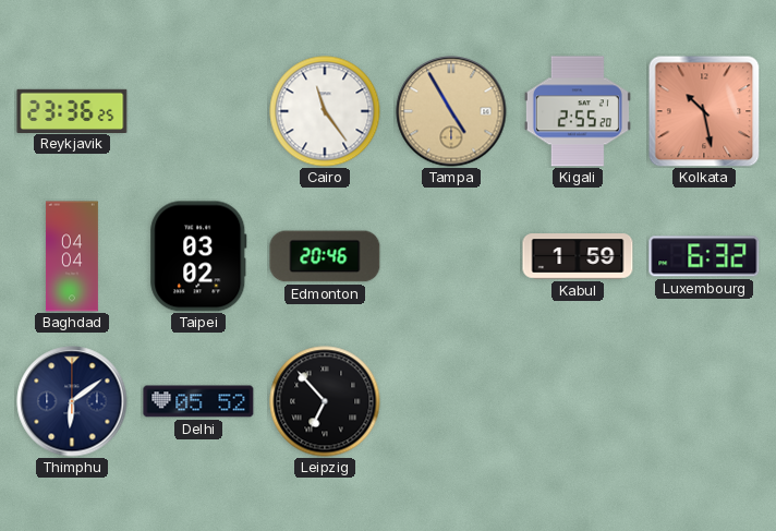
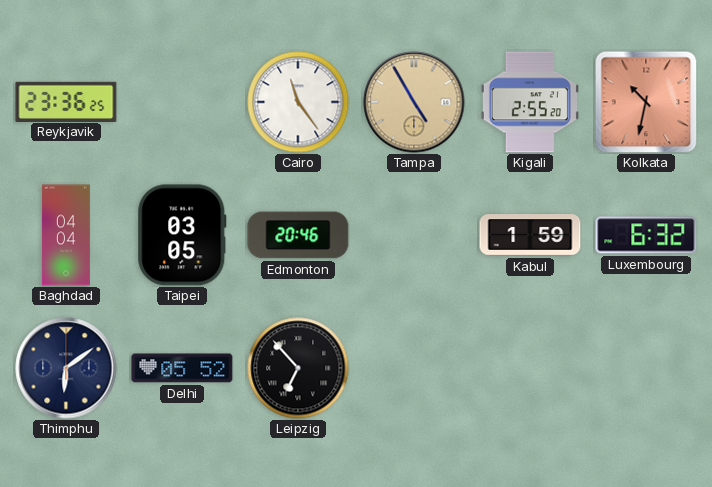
Kolkata: 10:28 -> 10:32
Taipei: 03:02 -> 03:05
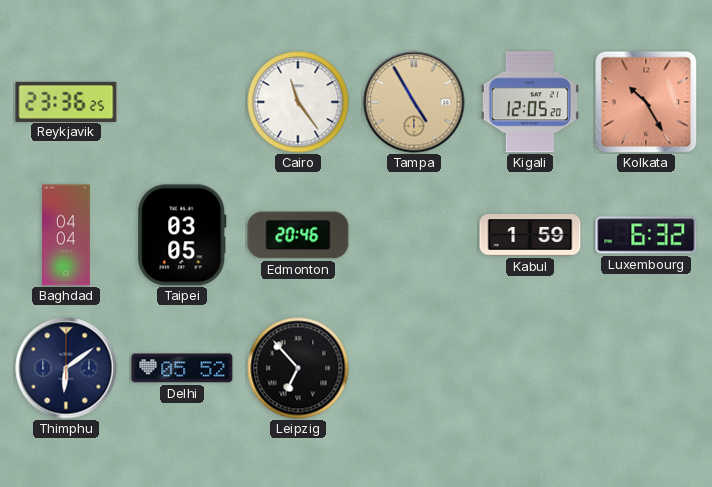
Kigali: 2:55 -> 12:05
Kolkata: 10:32 -> 10:25
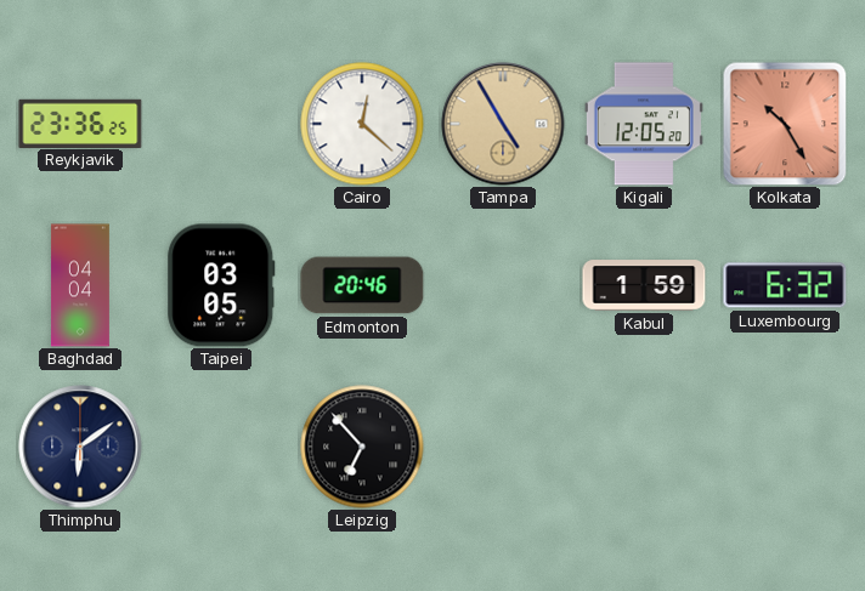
Cairo: 11:24 -> 12:22
Delhi: 05:52 -> none
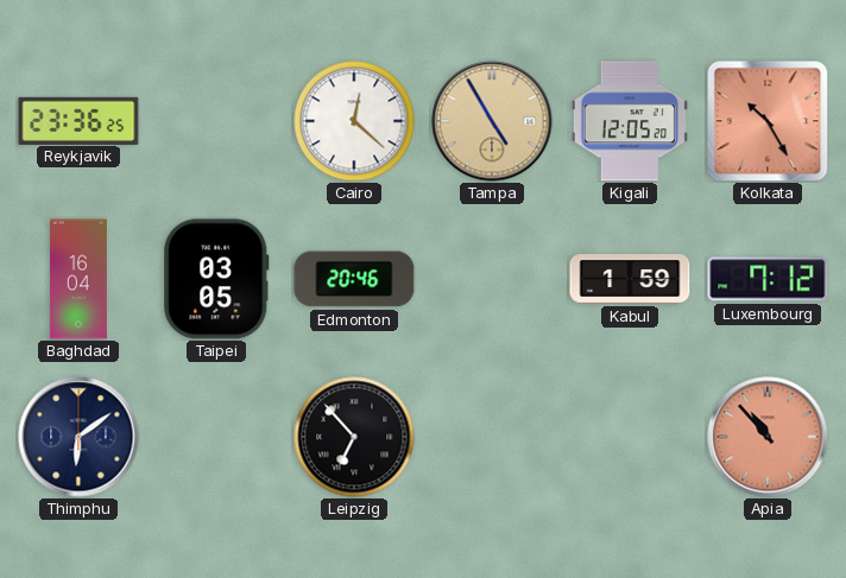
Baghdad: 04:04 -> 16:04
Luxembourg: 6:32 -> 7:12
Apia: none -> 10:53
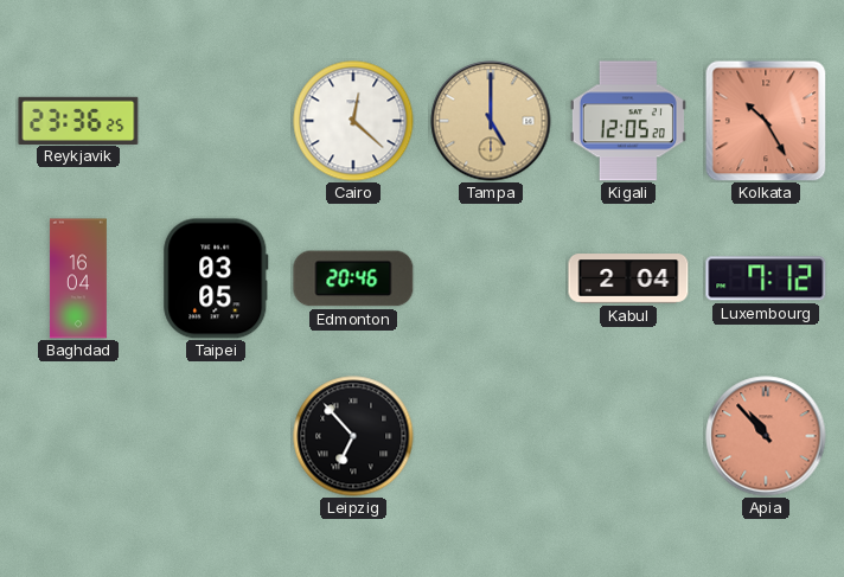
Tampa: 4:55 -> 5:00
Kabul: 1:59 -> 2:04
Thimphu: 6:09 -> none
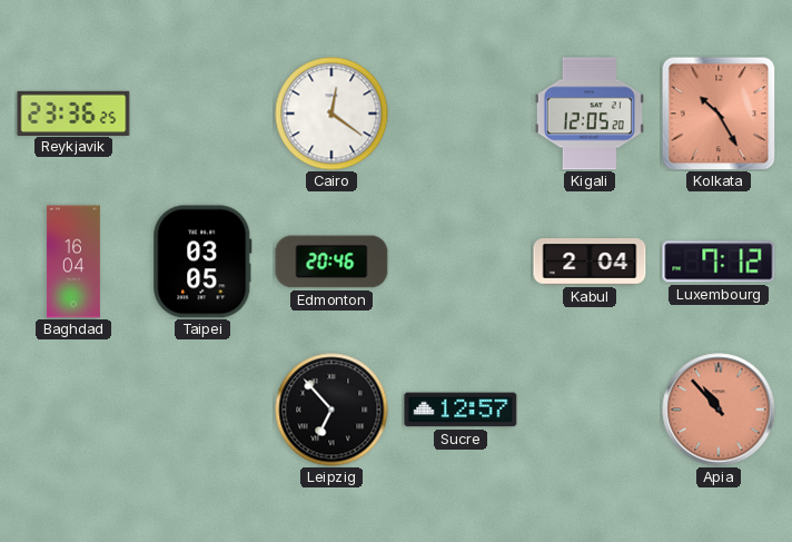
Cairo: 12:22 -> 12:21
Tampa: 5:00 -> none
Sucre: none -> 12:57
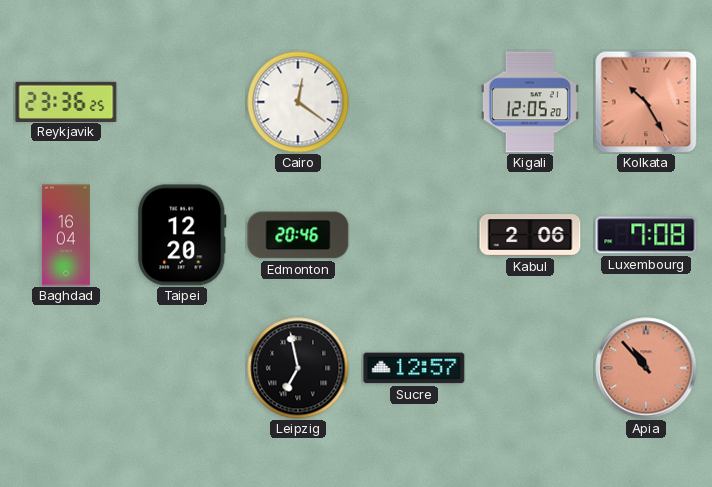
Taipei: 03:05 -> 12:20
Kabul: 2:04 -> 2:06
Luxembourg: 7:12 -> 7:08
Leipzig: 6:53 -> 6:58
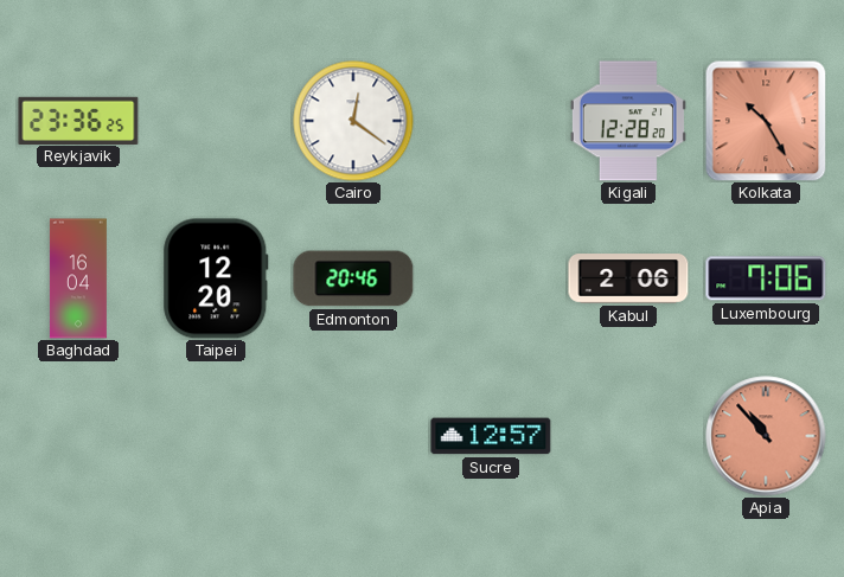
Kigali: 12:05 -> 12:28
Luxembourg: 7:08 -> 7:06
Leipzig: 6:58 -> none
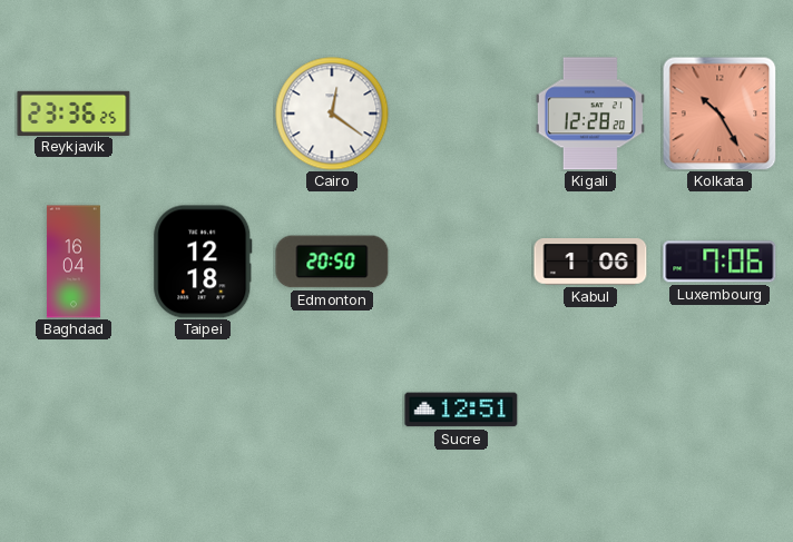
Taipei: 12:20 -> 12:18
Edmonton: 20:46 -> 20:50
Kabul: 2:06 -> 1:06
Sucre: 12:57 -> 12:51
Apia: 10:53 -> none
